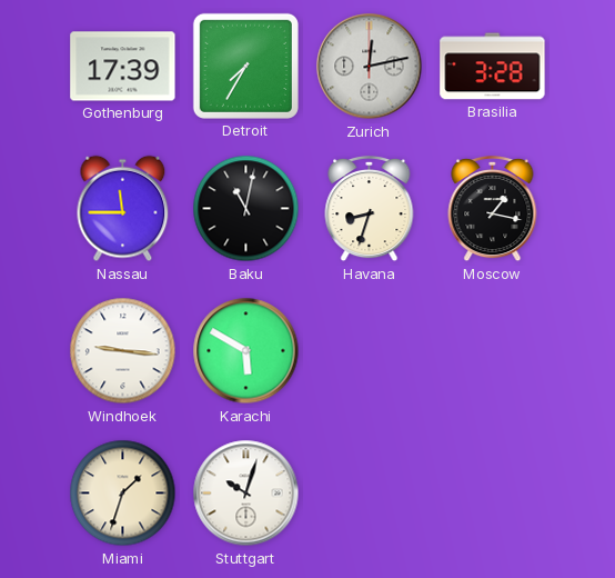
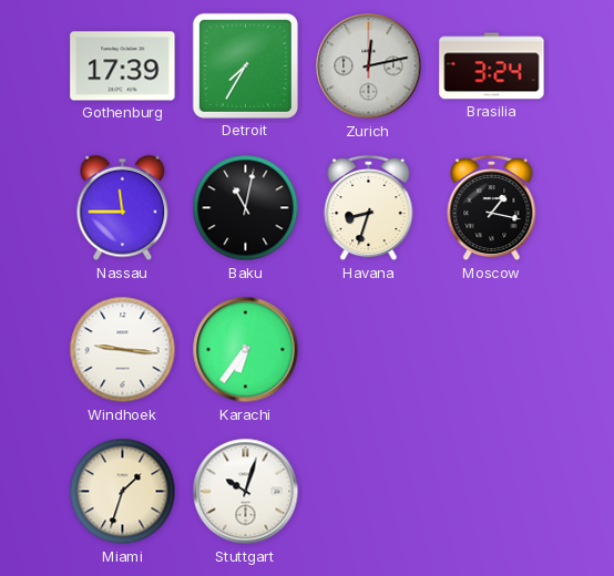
Brasilia: 3:28 -> 3:24
Karachi: 5:50 -> 6:36
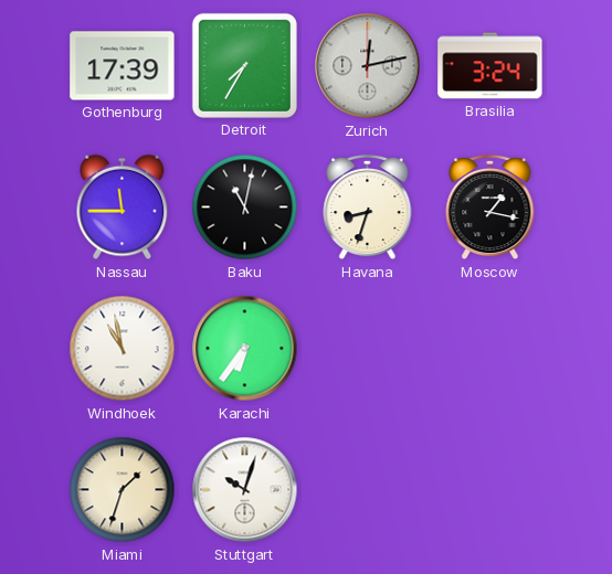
Windhoek: 9:16 -> 10:58
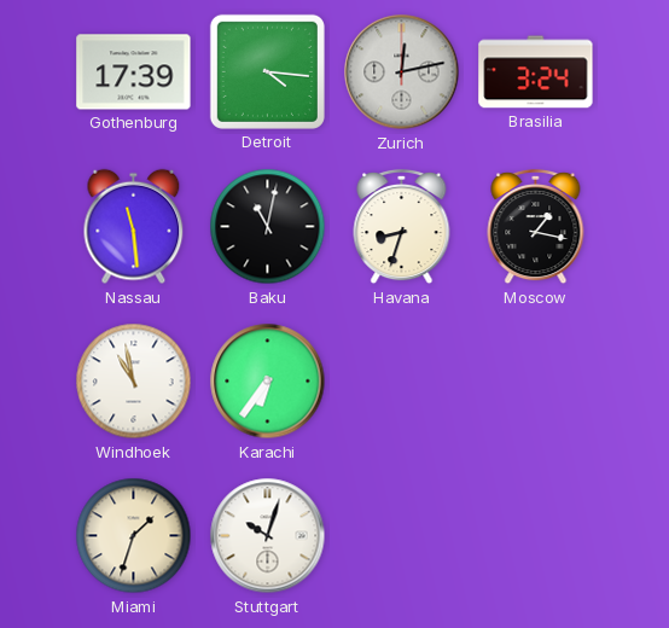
Detroit: 7:35 -> 4:16
Nassau: 11:45 -> 11:29
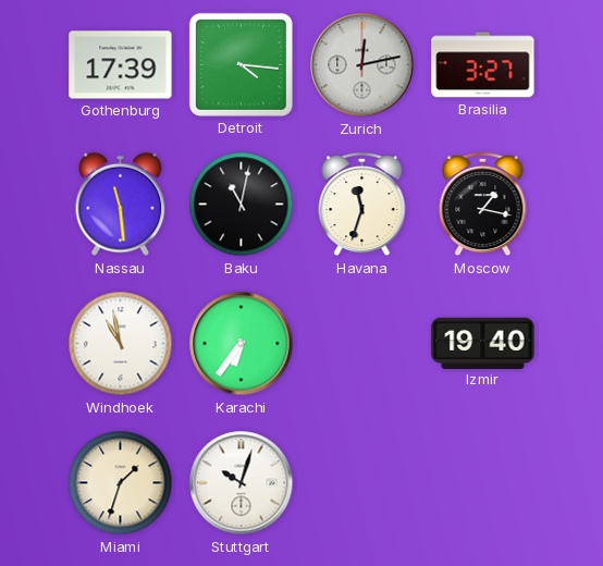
Brasilia: 3:24 -> 3:27
Havana: 8:33 -> 11:33
Izmir: none -> 19:40
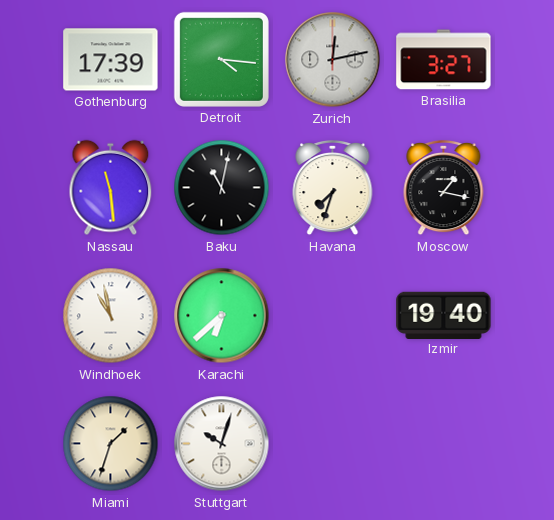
Havana: 11:33 -> 7:33
Karachi: 6:36 -> 6:38
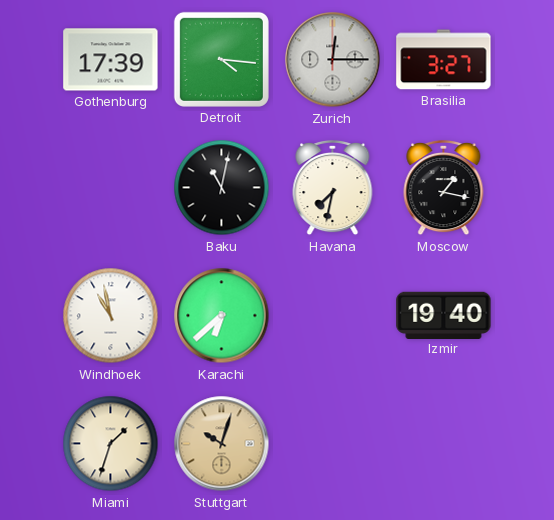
Zurich: 12:13 -> 12:15
Nassau: 11:29 -> none
Havana: 7:33 -> 7:32
Stuttgart dial: white -> champagne
